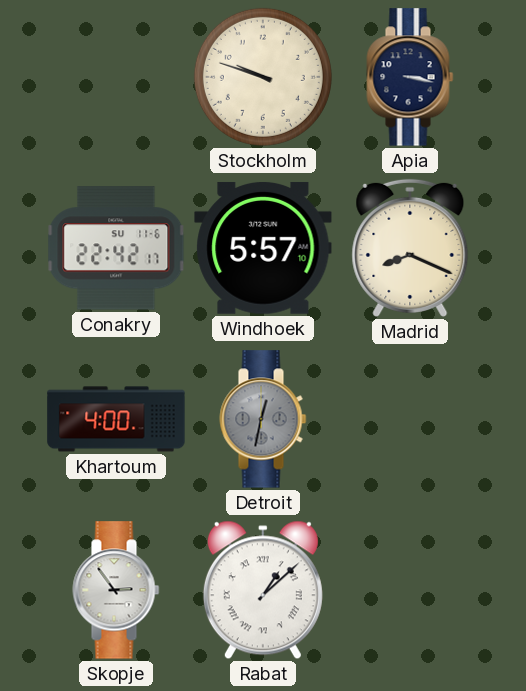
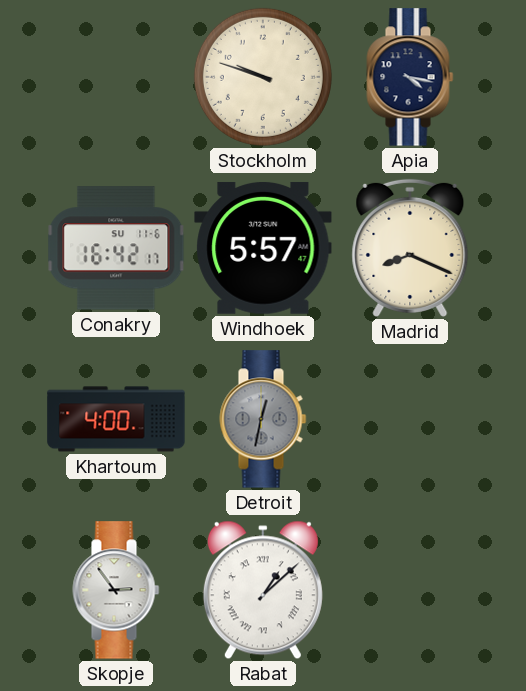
Apia: 3:17 -> 4:17
Conakry: 22:42 -> 16:42
Windhoek: 5:57:10 -> 5:57
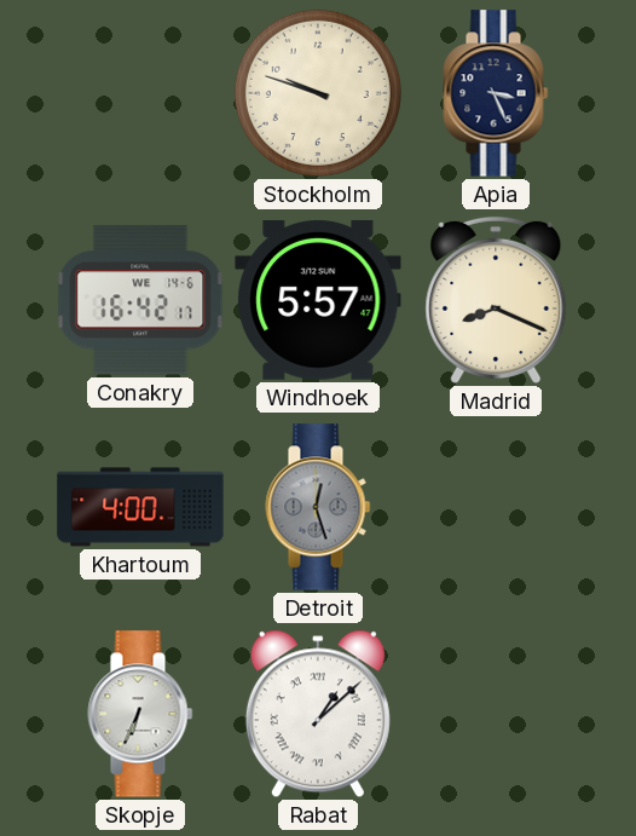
Apia: 4:17 -> 3:26
Conakry date: SU 11-6 -> WE 14-6
Detroit: 12:32 -> 12:27
Skopje: 2:54 -> 6:34
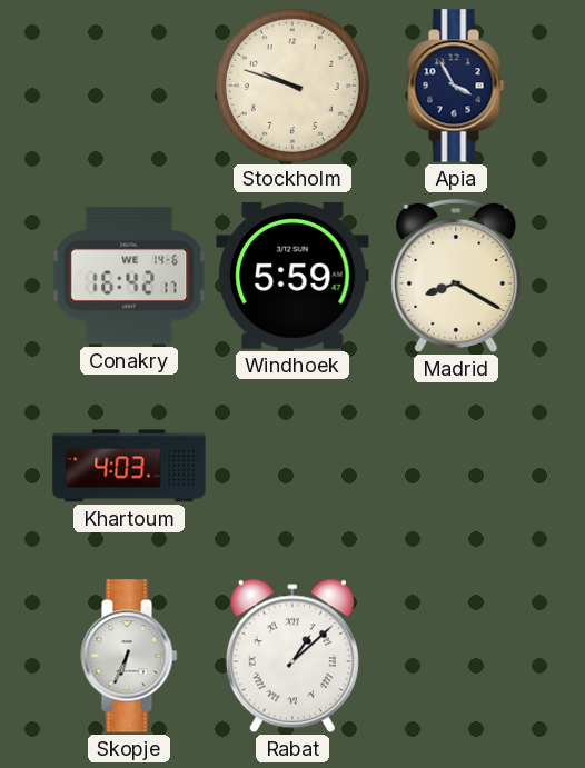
Apia: 3:26 -> 3:55
Windhoek: 5:57 -> 5:59
Madrid: 8:19 -> 8:20
Khartoum: 4:00 -> 4:03
Detroit: 12:27 -> none
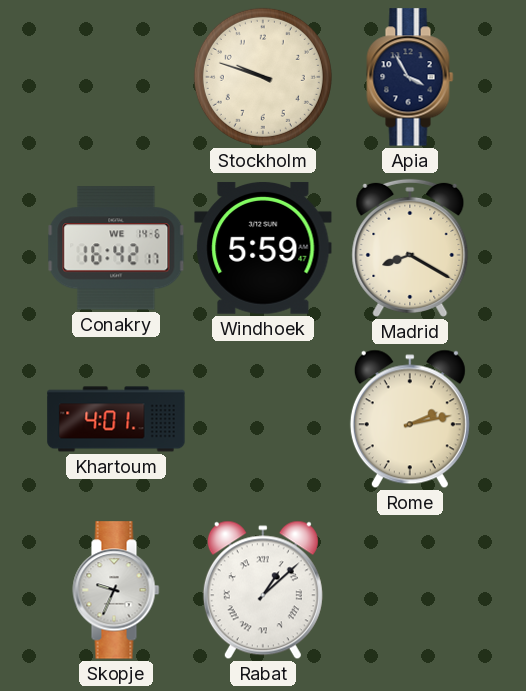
Khartoum: 4:03 -> 4:01
Rome: none -> 2:13
Skopje: 6:34 -> 9:34
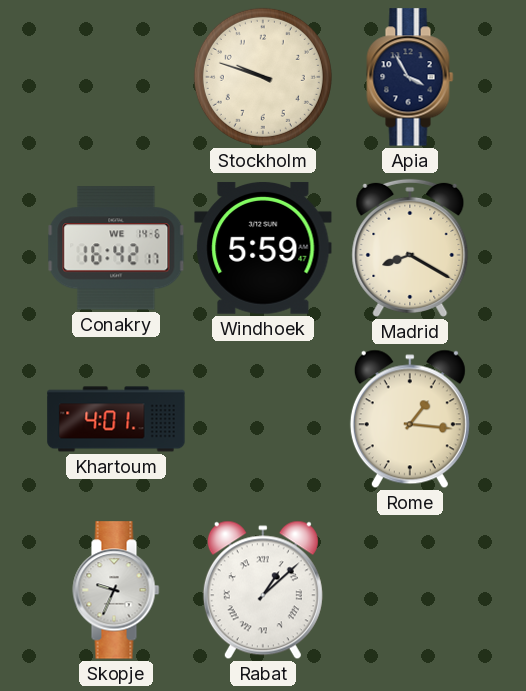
Rome: 2:13 -> 1:16
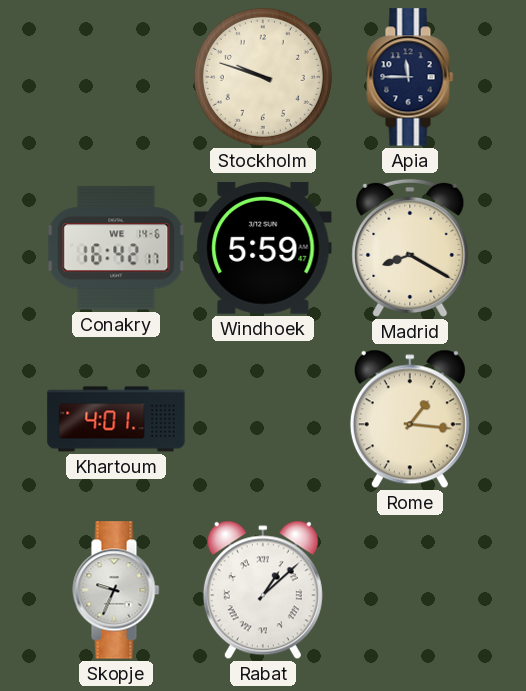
Apia: 3:55 -> 11:45
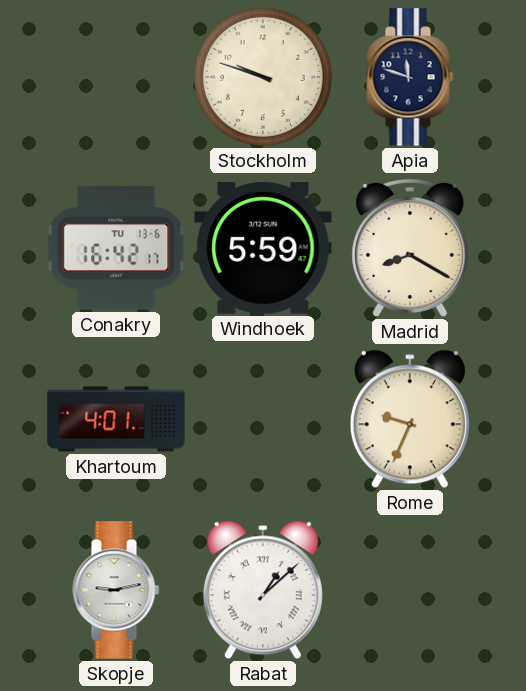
Apia: 11:45 -> 11:48
Conakry date: WE 14-6 -> TU 13-6
Rome: 1:16 -> 9:34
Skopje: 9:34 -> 9:13
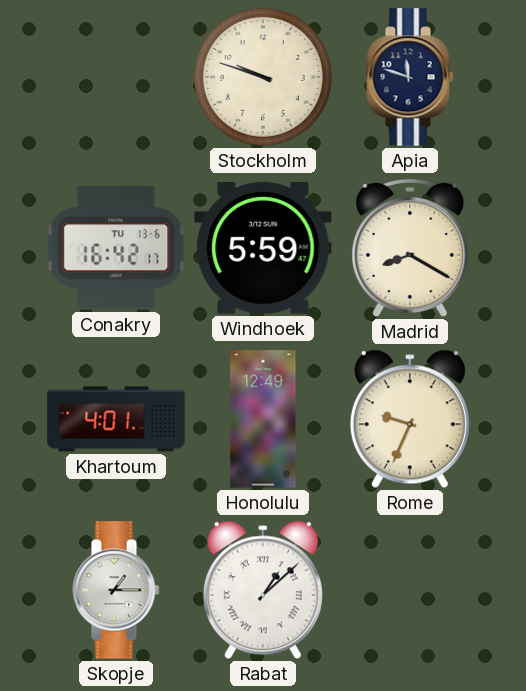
Honolulu: none -> 12:49
Skopje: 9:13 -> 1:15
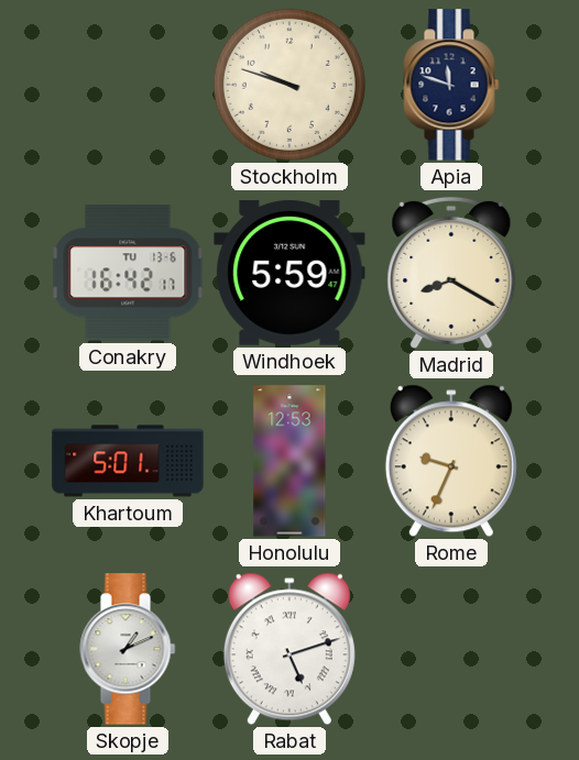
Khartoum: 4:01 -> 5:01
Honolulu: 12:49 -> 12:53
Skopje: 1:15 -> 1:11
Rabat: 1:08 -> 5:12
